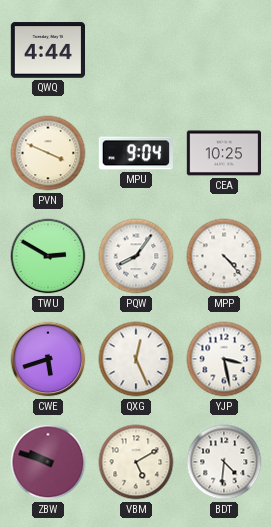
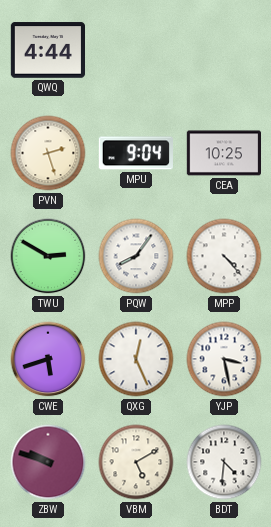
PVN: 3:49 -> 2:27
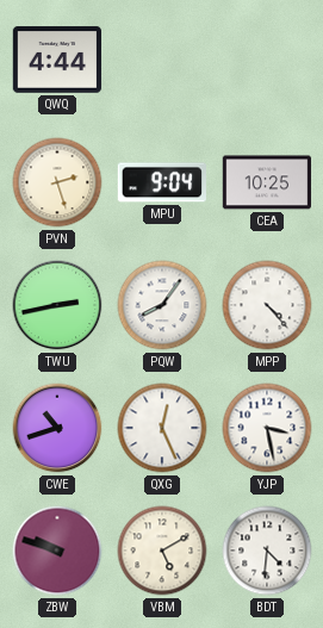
TWU: 2:50 -> 2:43
CWE: 5:42 -> 10:42
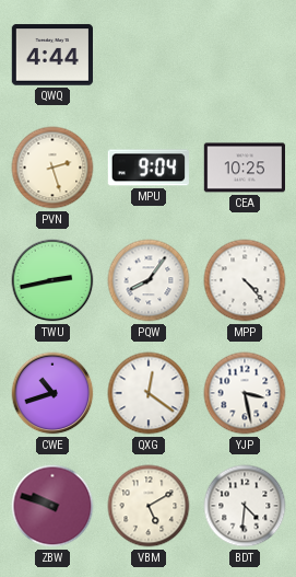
QXG: 12:26 -> 12:21
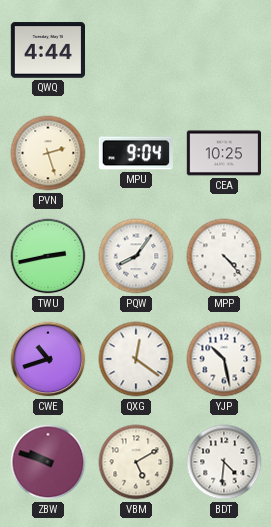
YJP: 3:28 -> 10:28
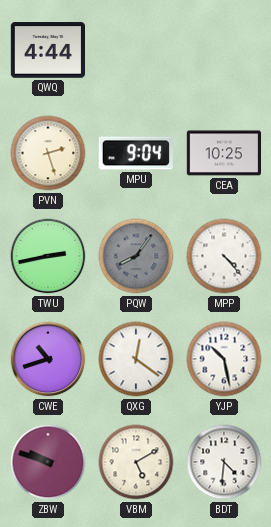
PQW dial: white -> grey
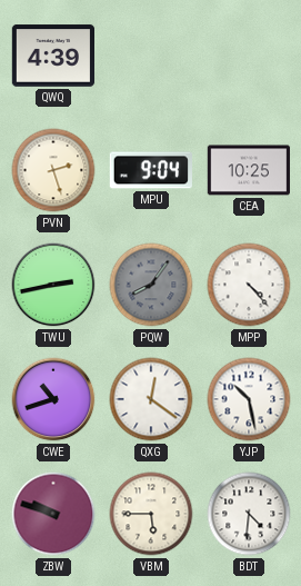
QWQ: 4:44 -> 4:39
VBM: 5:10 -> 5:45
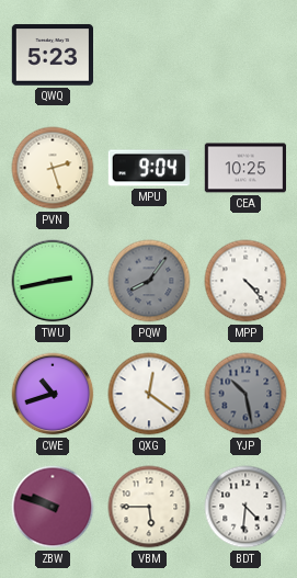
QWQ: 4:39 -> 5:23
YJP dial: white -> grey
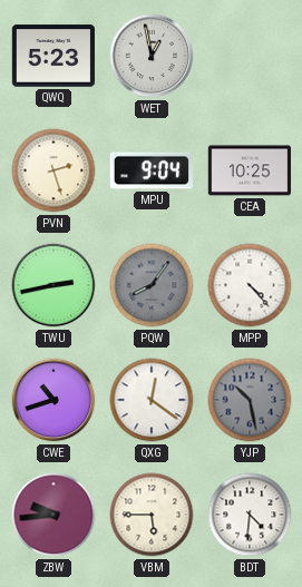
WET: none -> 12:58
ZBW: 9:48 -> 9:44
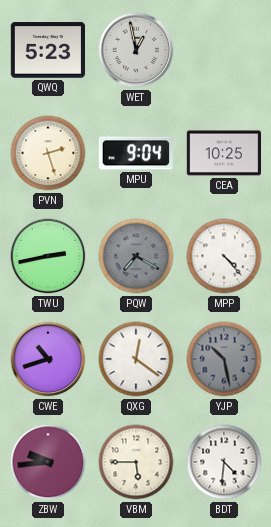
PQW: 8:06 -> 7:20
